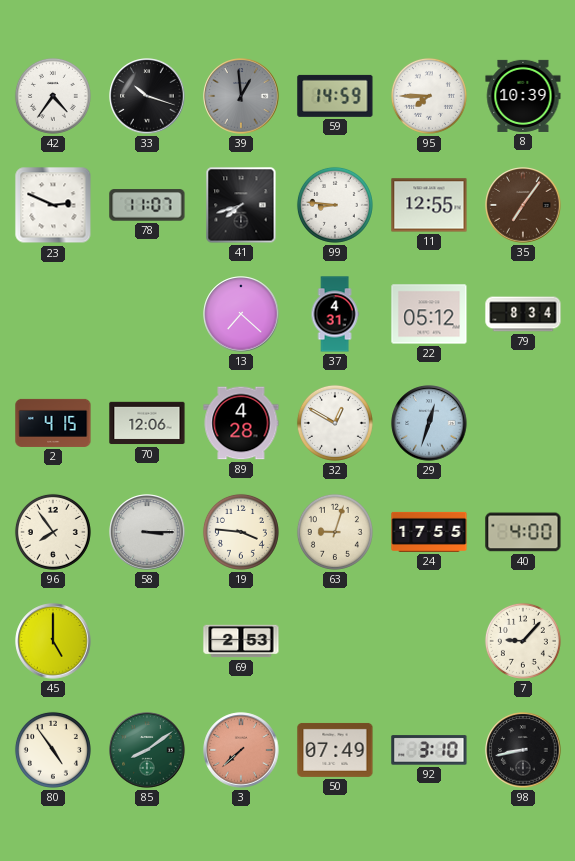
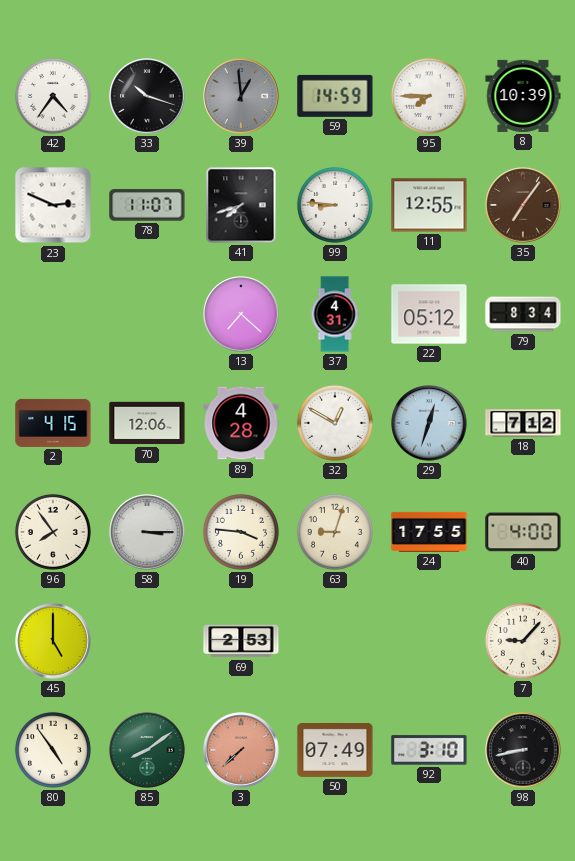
18: none -> 7:12
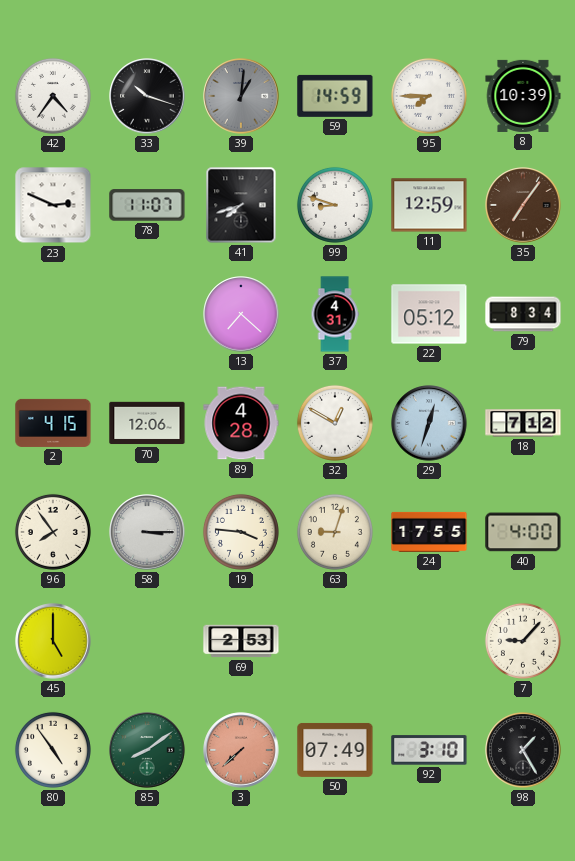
39: 12:59 -> 1:01
99: 8:46 -> 8:48
11: 12:55 -> 12:59
98: 8:43 -> 1:25
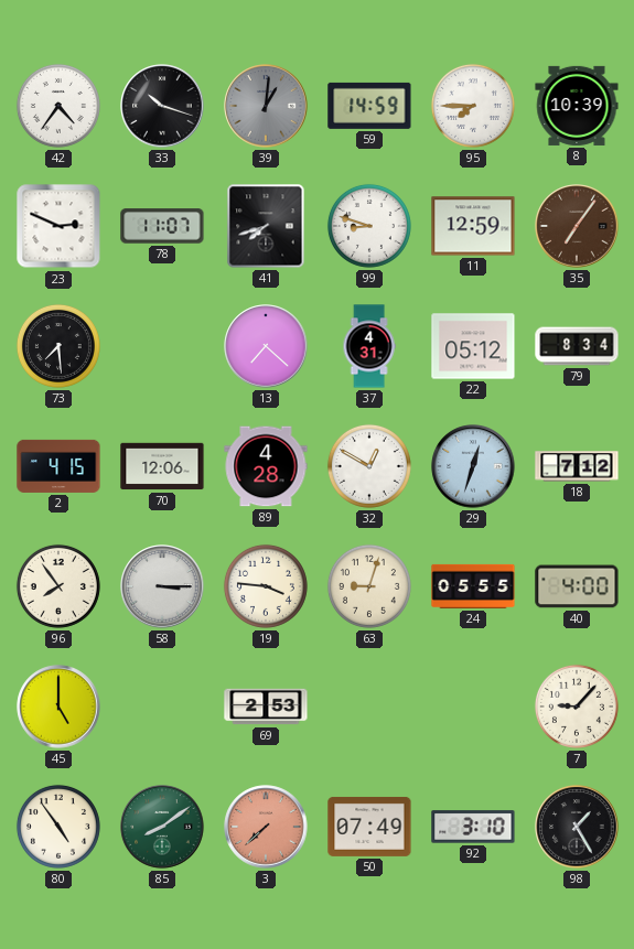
73: none -> 7:29
24: 17:55 -> 05:55
